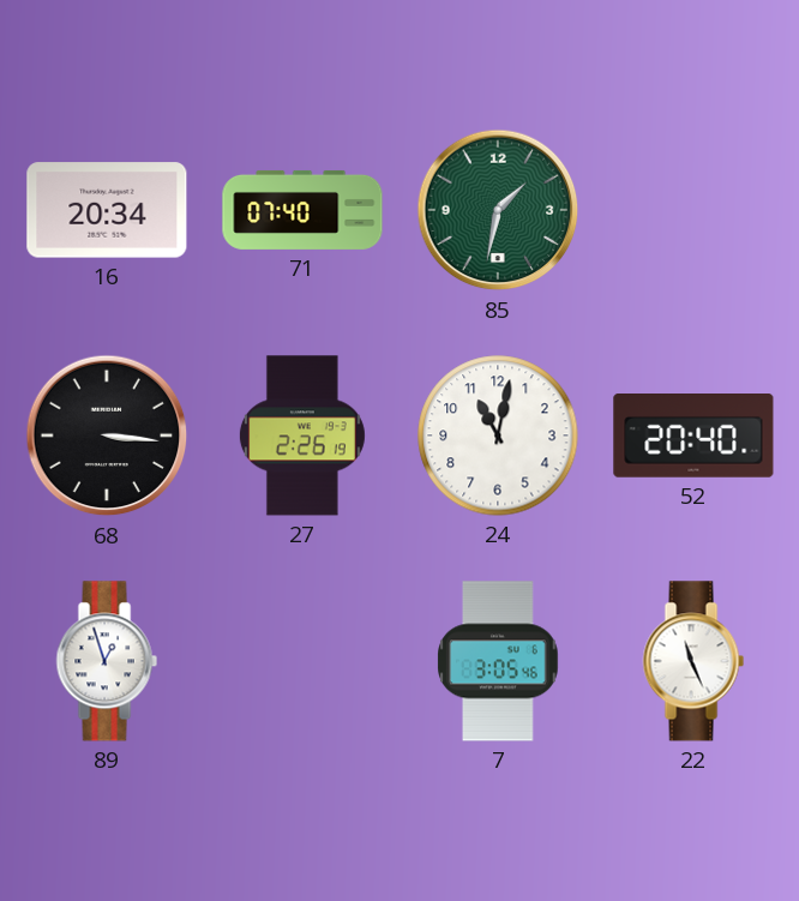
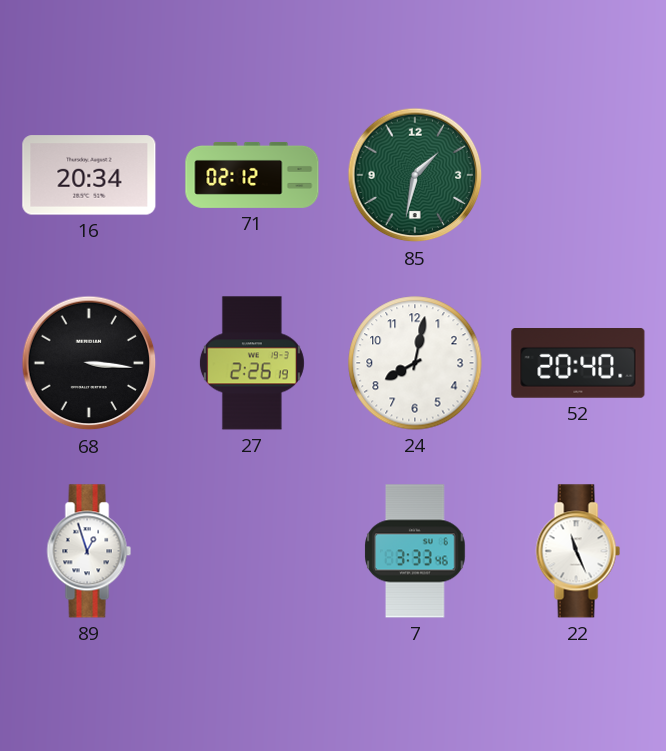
71: 07:40 -> 02:12
24: 11:02 -> 8:02
7: 3:05 -> 3:33
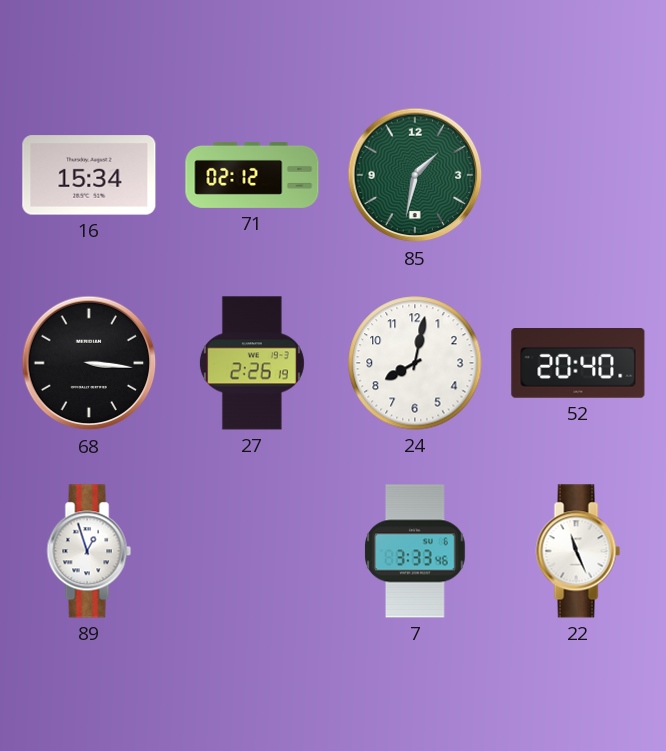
16: 20:34 -> 15:34
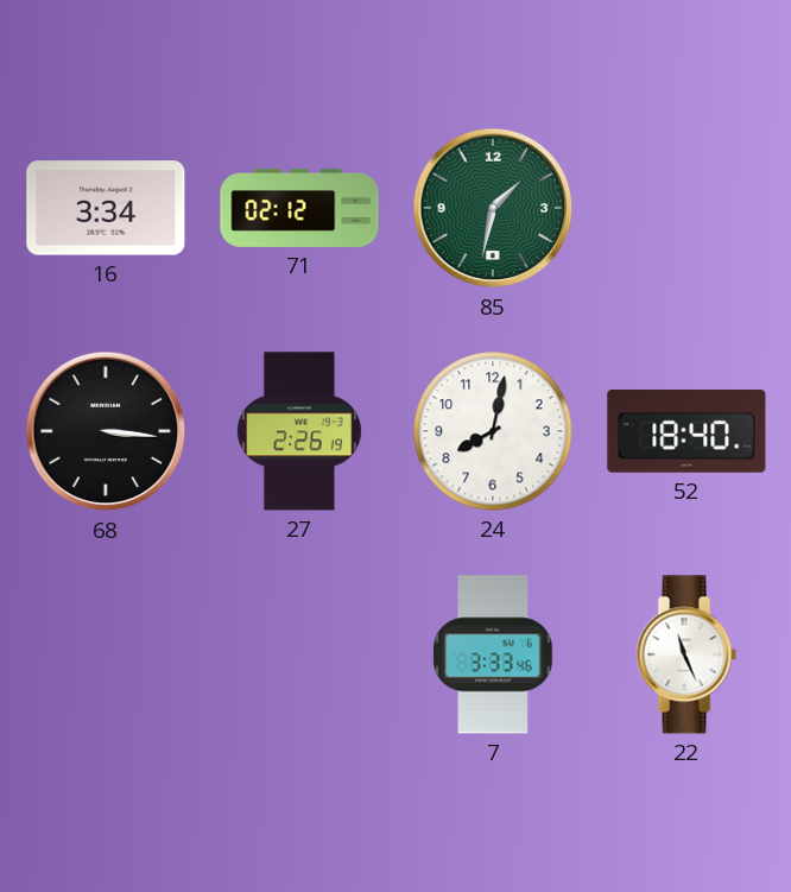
16: 15:34 -> 3:34
52: 20:40 -> 18:40
89: 12:57 -> none
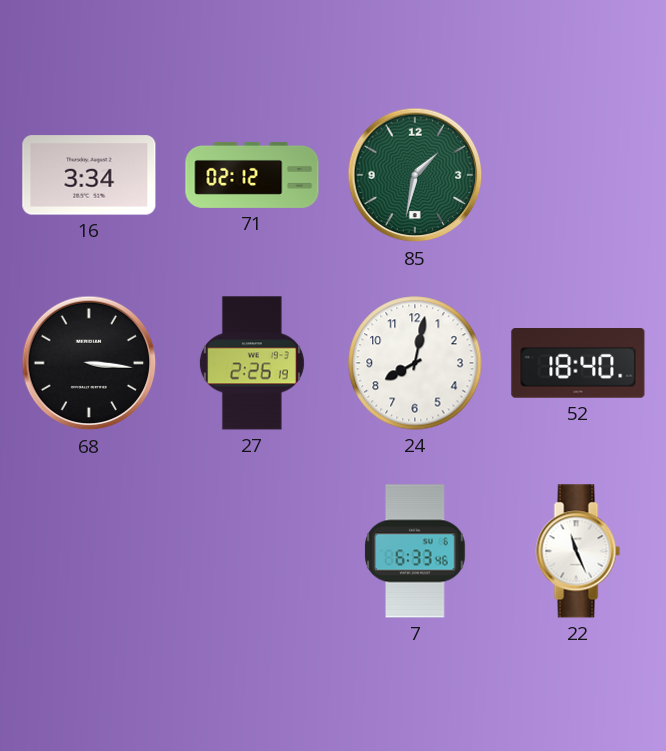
7: 3:33 -> 6:33
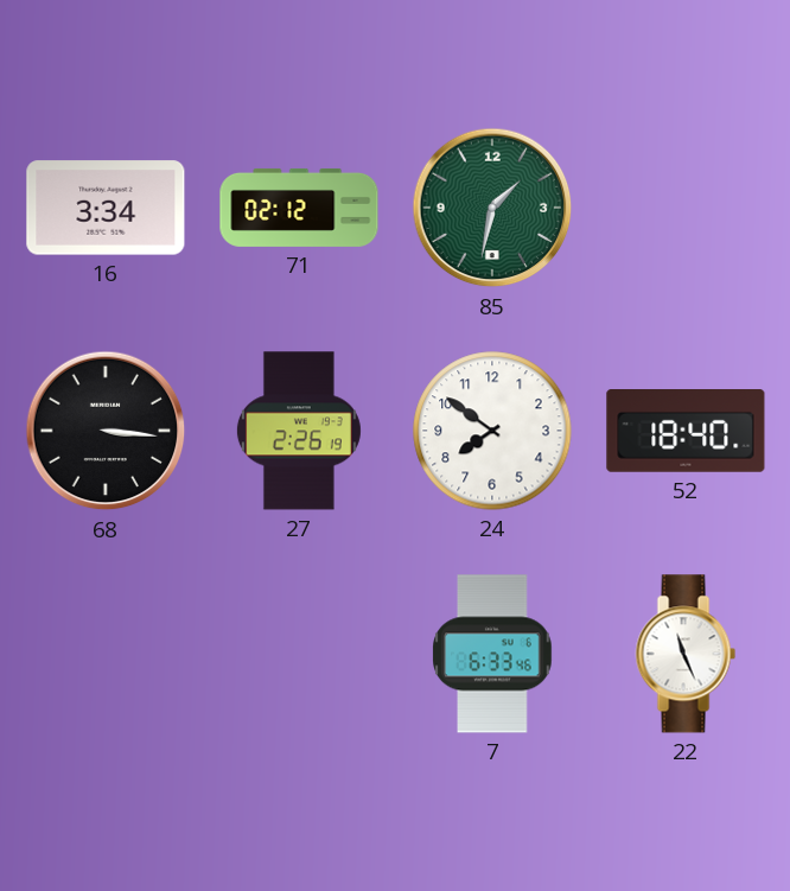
24: 8:02 -> 7:51
